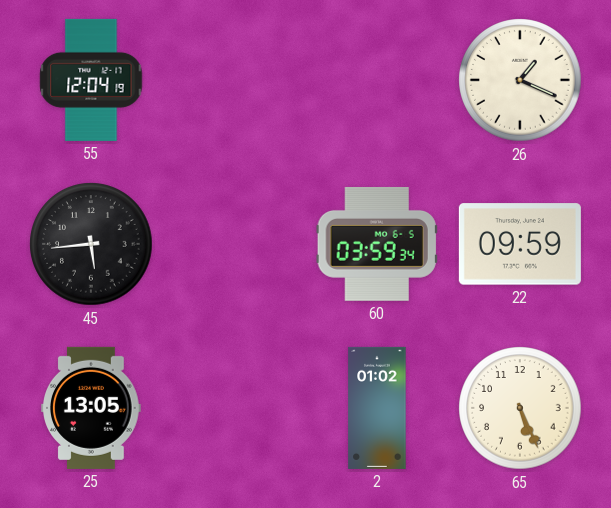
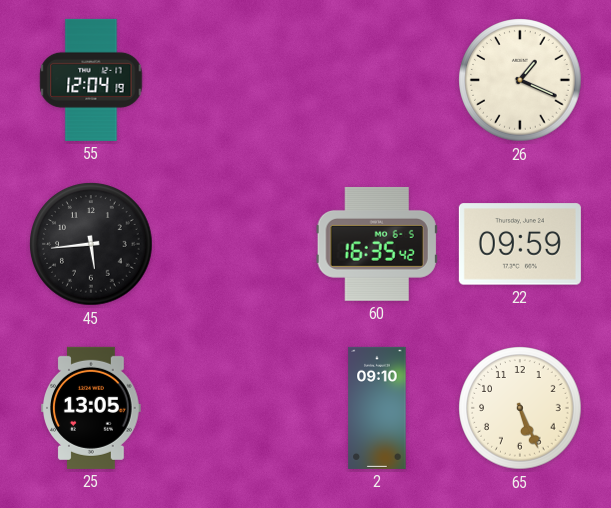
60: 03:59 -> 16:35
2: 01:02 -> 09:10
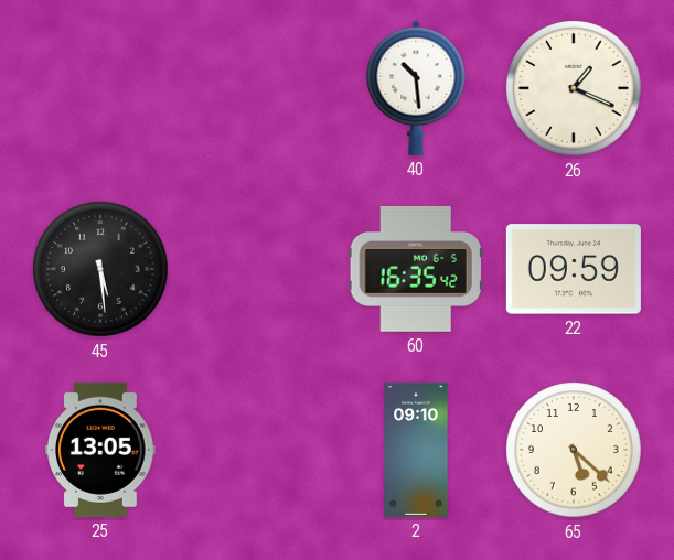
55: 12:04 -> none
40: none -> 10:29
45: 5:44 -> 5:29
65: 5:26 -> 5:22
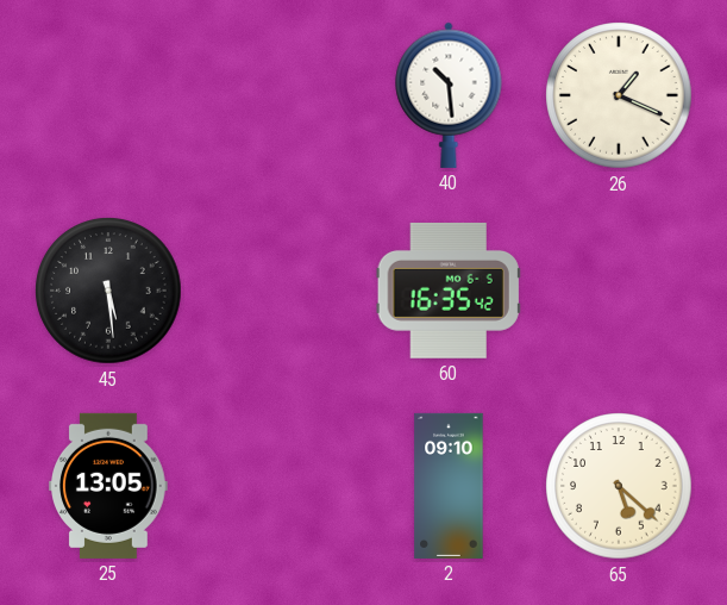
22: 09:59 -> none
